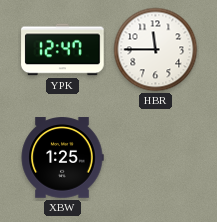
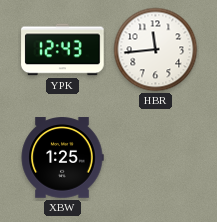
YPK: 12:47 -> 12:43
HBR: 11:45 -> 11:44
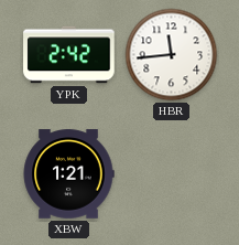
YPK: 12:43 -> 2:42
XBW: 1:25 -> 1:21
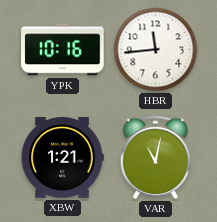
YPK: 2:42 -> 10:16
VAR: none -> 11:02
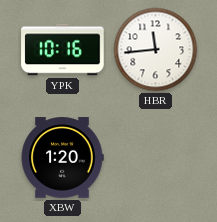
XBW: 1:21 -> 1:20
VAR: 11:02 -> none
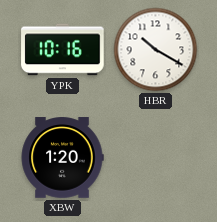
HBR: 11:44 -> 10:20
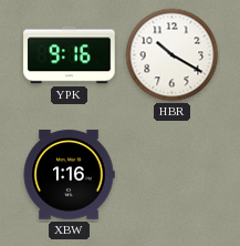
YPK: 10:16 -> 9:16
XBW: 1:20 -> 1:16
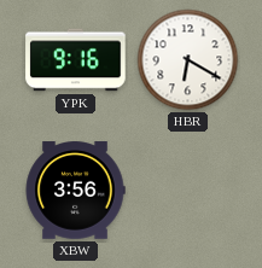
HBR: 10:20 -> 6:20
XBW: 1:16 -> 3:56
